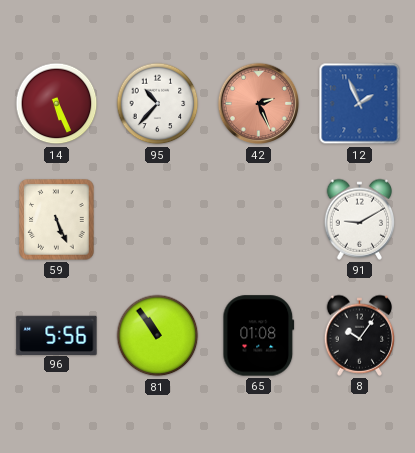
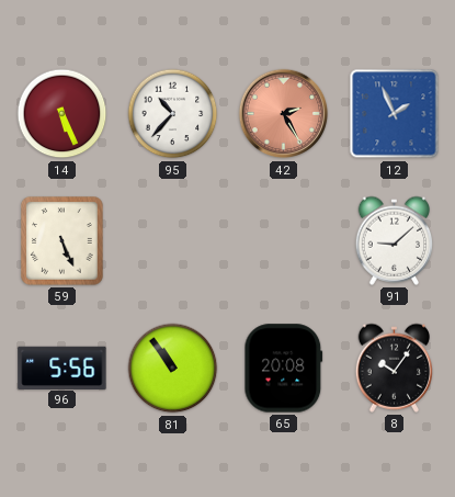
42: 2:26 -> 2:25
91: 9:10 -> 9:08
65: 01:08 -> 20:08
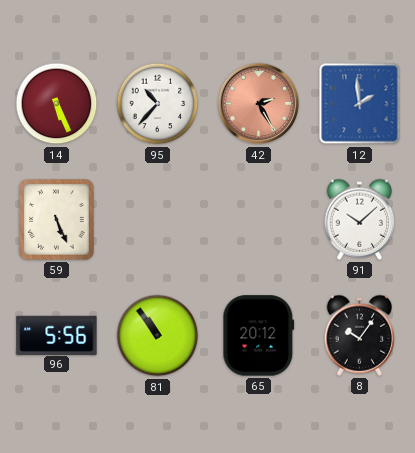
12: 1:56 -> 1:59
91: 9:08 -> 10:08
65: 20:08 -> 20:12
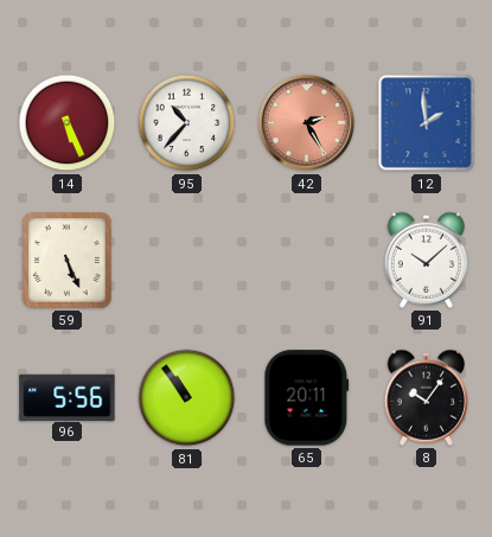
65: 20:12 -> 20:11
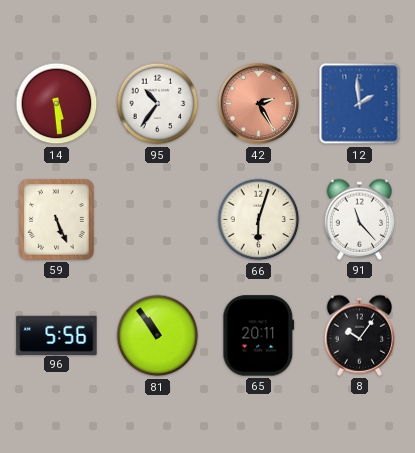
14: 5:26 -> 5:29
95: 10:37 -> 10:36
66: none -> 6:03
91: 10:08 -> 11:23
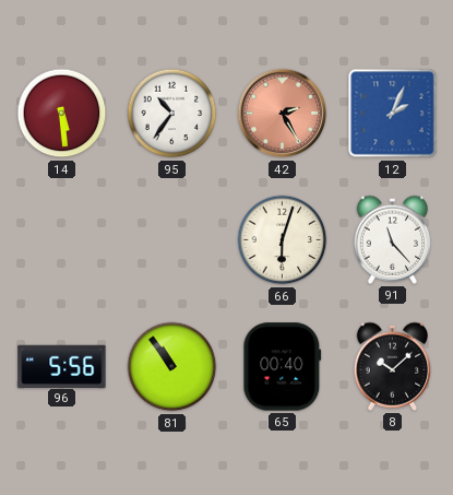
12: 1:59 -> 2:04
59: 5:26 -> none
65: 20:11 -> 00:40
8: 10:06 -> 10:08
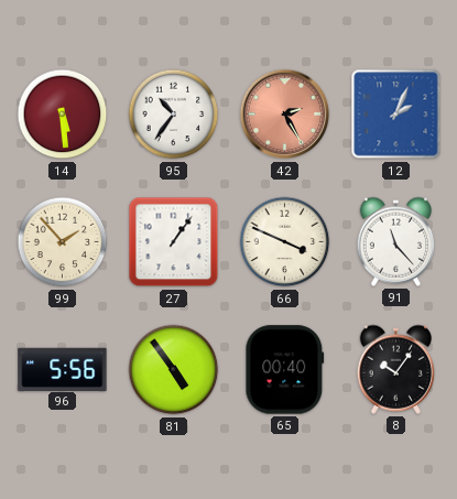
99: none -> 1:53
27: none -> 1:06
66: 6:03 -> 3:49
81: 10:54 -> 4:54
8: 10:08 -> 10:06
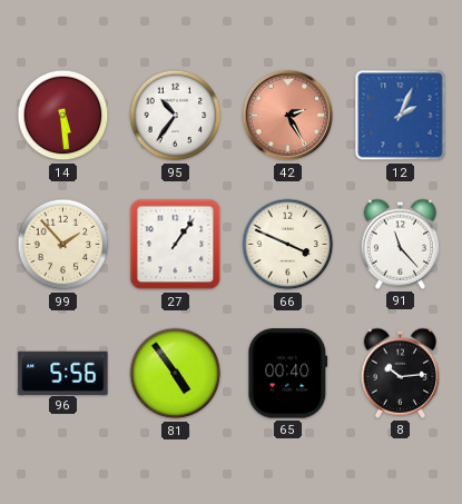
8: 10:06 -> 10:14
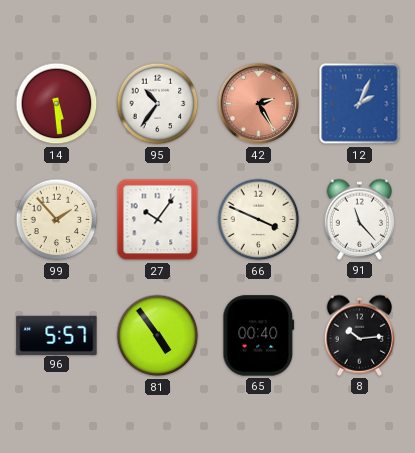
27: 1:06 -> 10:06
96: 5:56 -> 5:57
